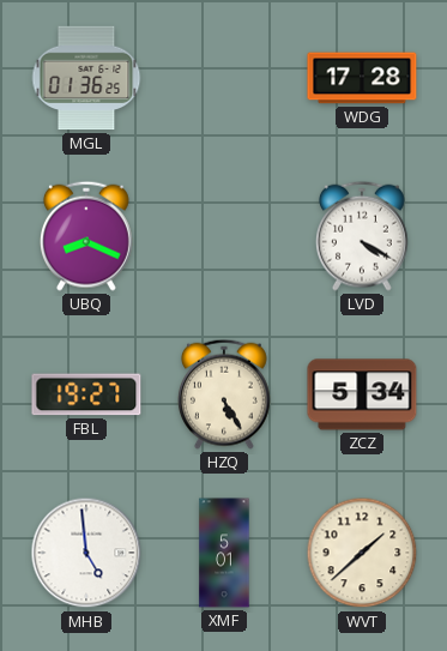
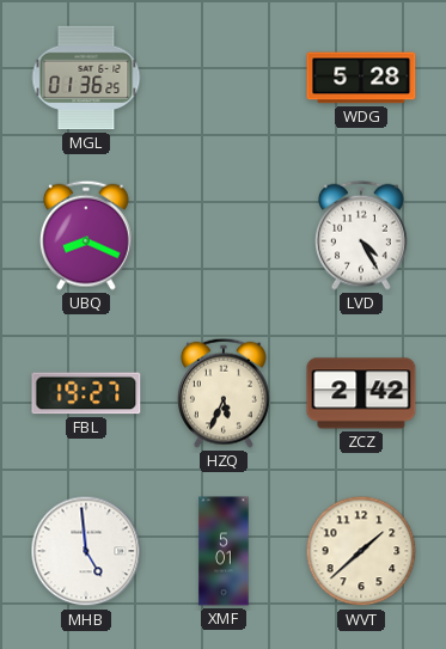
WDG: 17:28 -> 5:28
LVD: 4:20 -> 4:25
HZQ: 5:25 -> 5:34
ZCZ: 5:34 -> 2:42
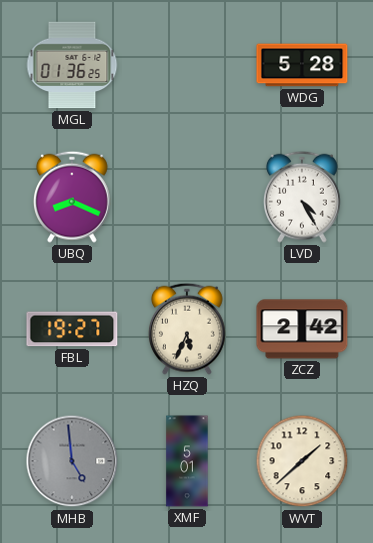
MHB dial: white -> grey
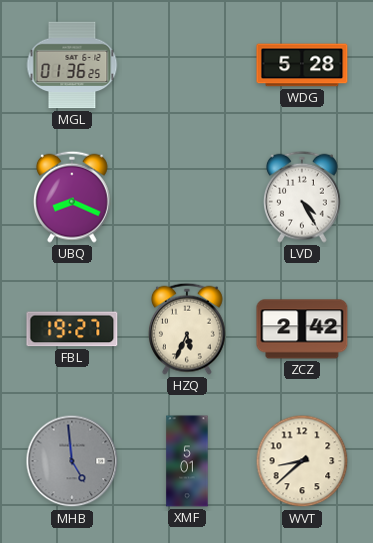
WVT: 1:38 -> 8:38
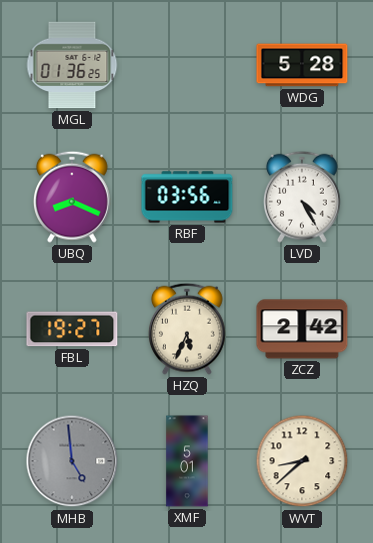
RBF: none -> 03:56
